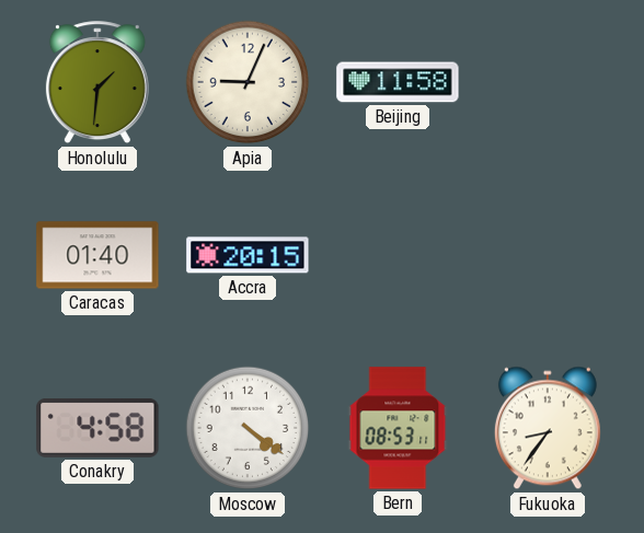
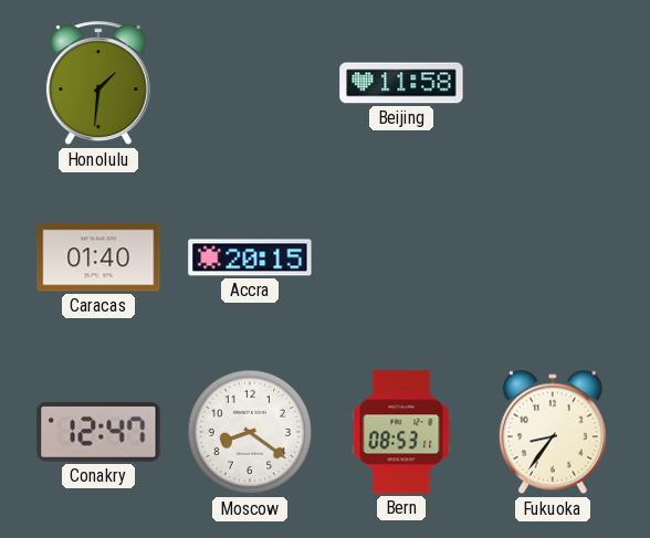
Apia: 9:04 -> none
Conakry: 4:58 -> 12:47
Moscow: 4:21 -> 8:21
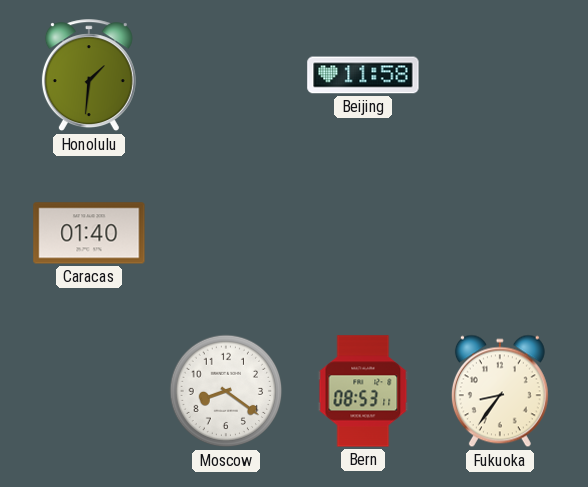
Accra: 20:15 -> none
Conakry: 12:47 -> none
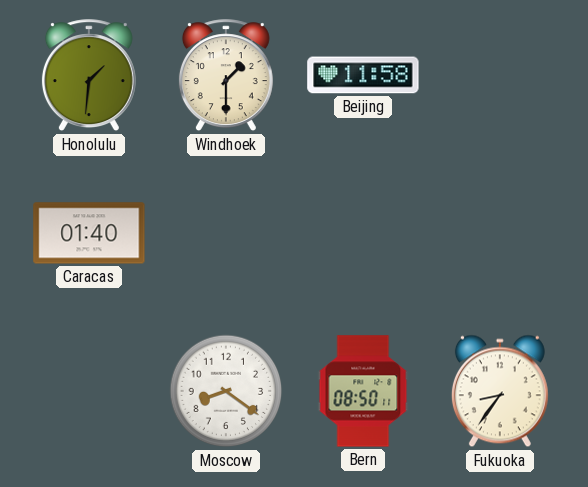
Windhoek: none -> 1:30
Bern: 08:53 -> 08:50
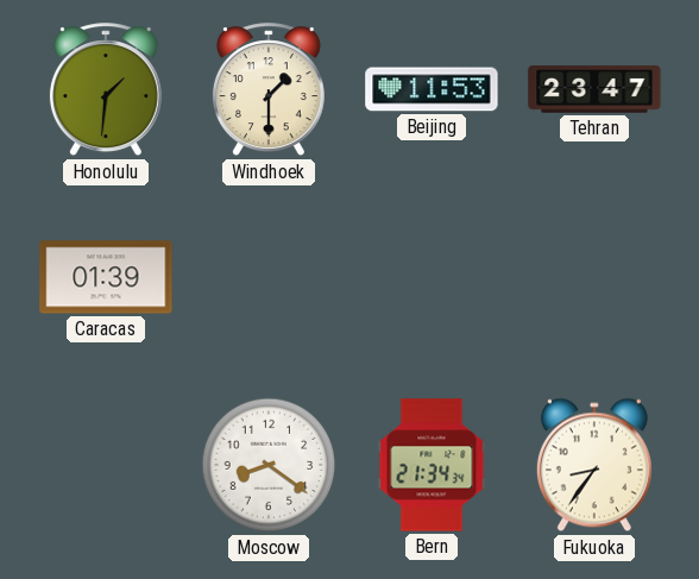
Beijing: 11:58 -> 11:53
Tehran: none -> 23:47
Caracas: 01:40 -> 01:39
Bern: 08:50 -> 21:34
